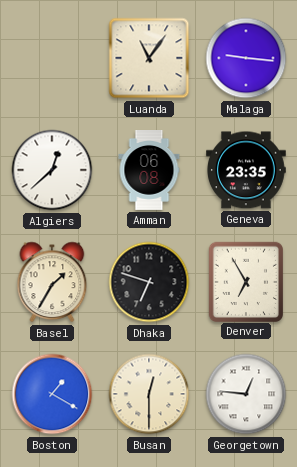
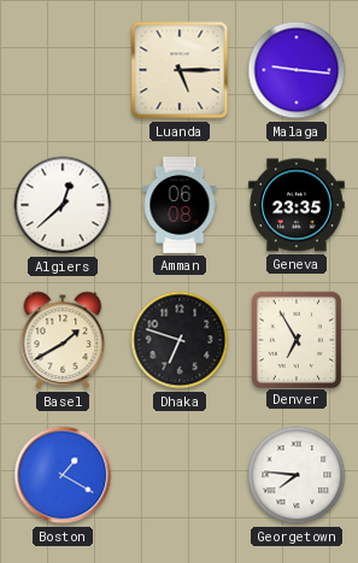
Luanda: 11:06 -> 5:15
Basel: 1:35 -> 1:40
Busan: 12:30 -> none
Georgetown: 12:46 -> 7:46
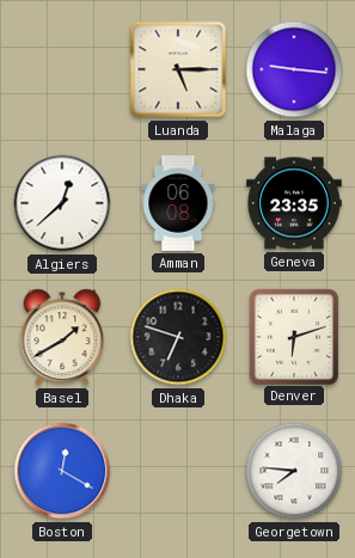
Denver: 6:55 -> 6:12
Boston: 1:20 -> 12:20
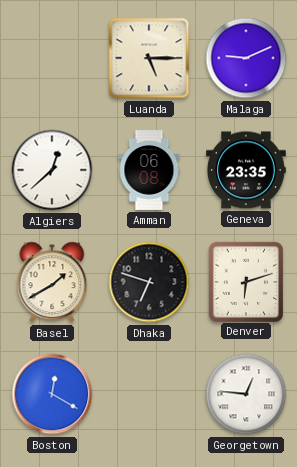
Malaga: 9:16 -> 9:11
Georgetown: 7:46 -> 12:46
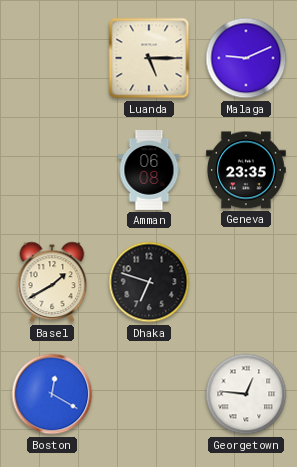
Algiers: 12:38 -> none
Denver: 6:12 -> none
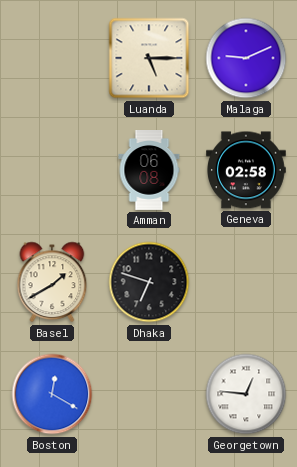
Geneva: 23:35 -> 02:58
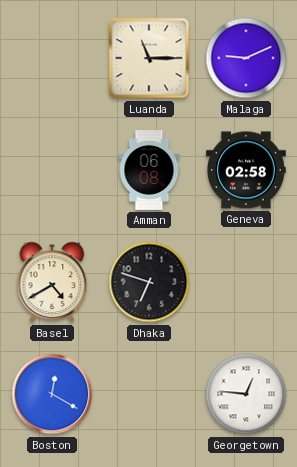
Luanda: 5:15 -> 11:15
Basel: 1:40 -> 4:40
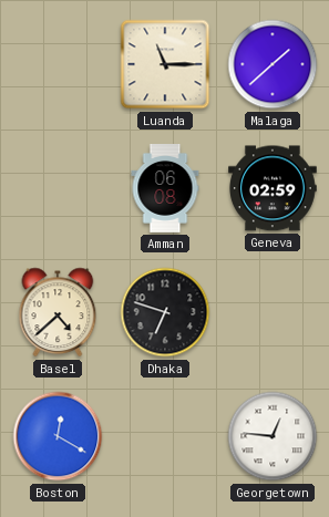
Malaga: 9:11 -> 1:38
Geneva: 02:58 -> 02:59
Basel: 4:40 -> 4:38
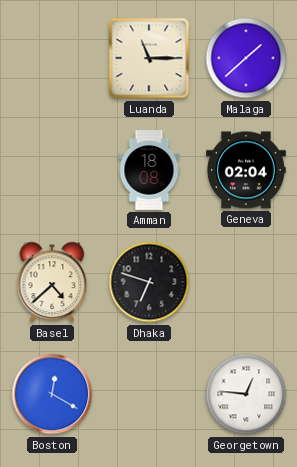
Amman: 06:08 -> 18:08
Geneva: 02:59 -> 02:04
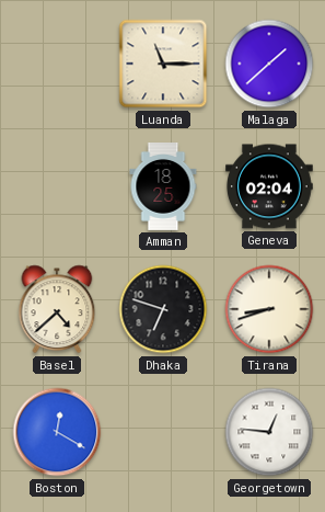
Amman: 18:08 -> 18:25
Tirana: none -> 8:42
